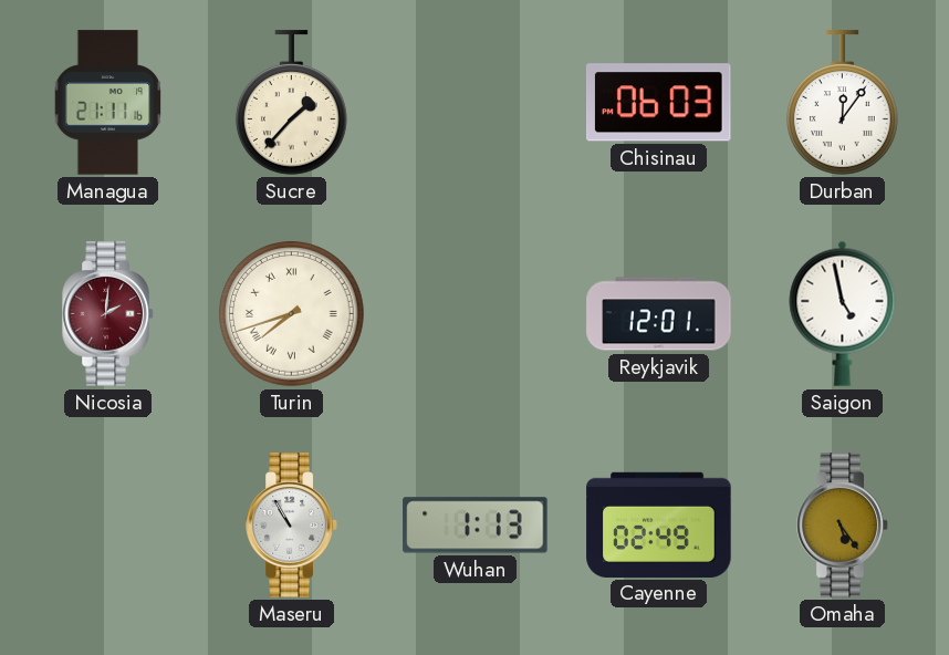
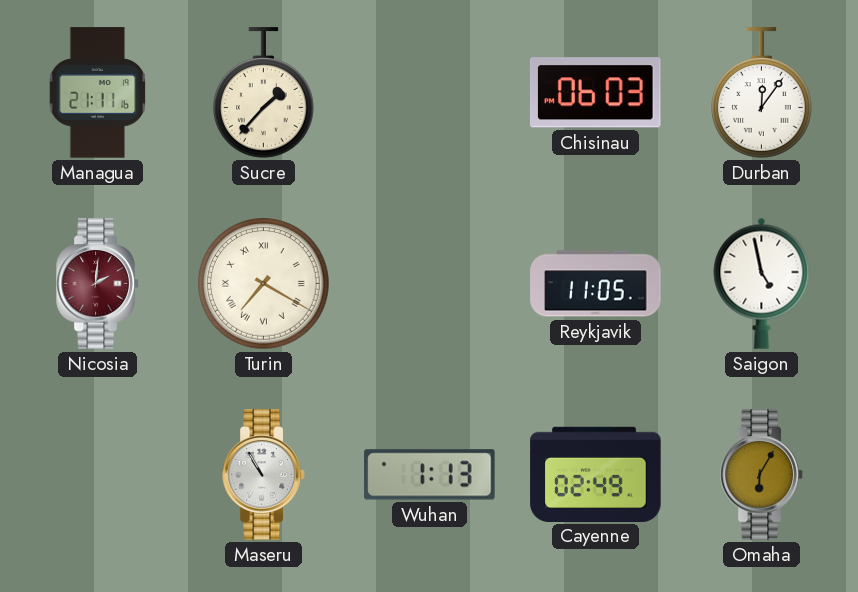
Turin: 7:42 -> 7:20
Reykjavik: 12:01 -> 11:05
Omaha: 5:24 -> 6:05
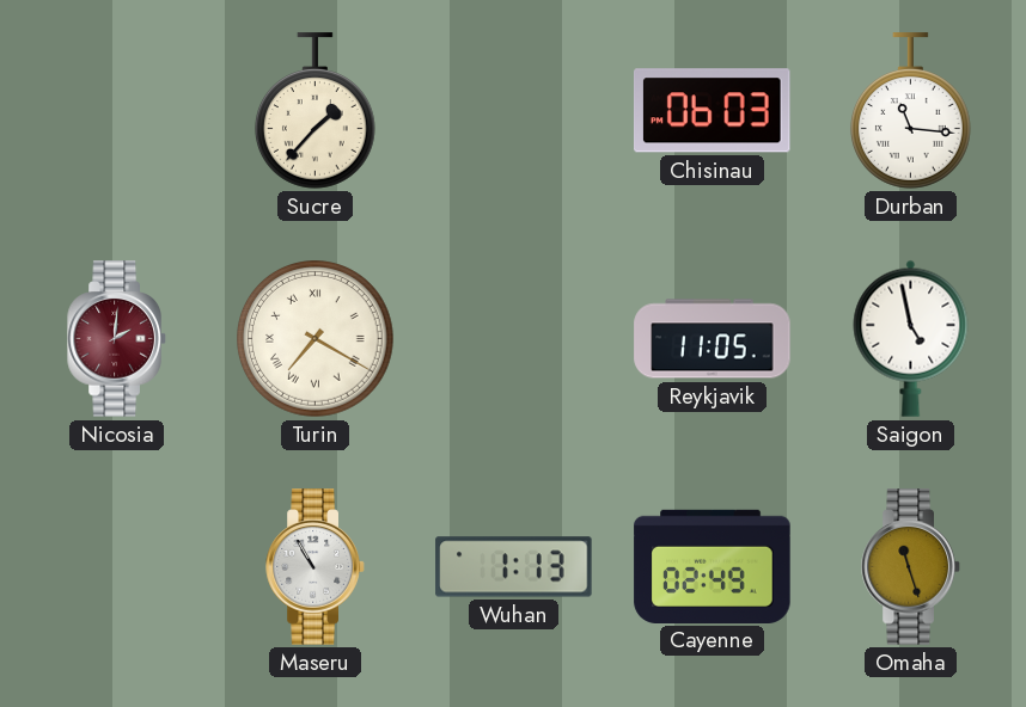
Managua: 21:11 -> none
Durban: 12:06 -> 11:16
Omaha: 6:05 -> 11:27
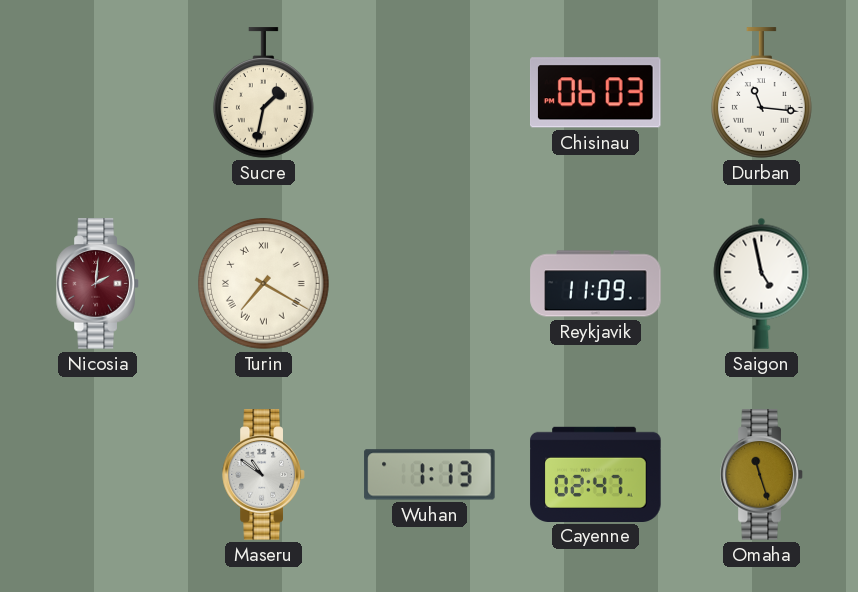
Sucre: 1:37 -> 1:32
Reykjavik: 11:05 -> 11:09
Maseru: 10:55 -> 10:51
Cayenne: 02:49 -> 02:47
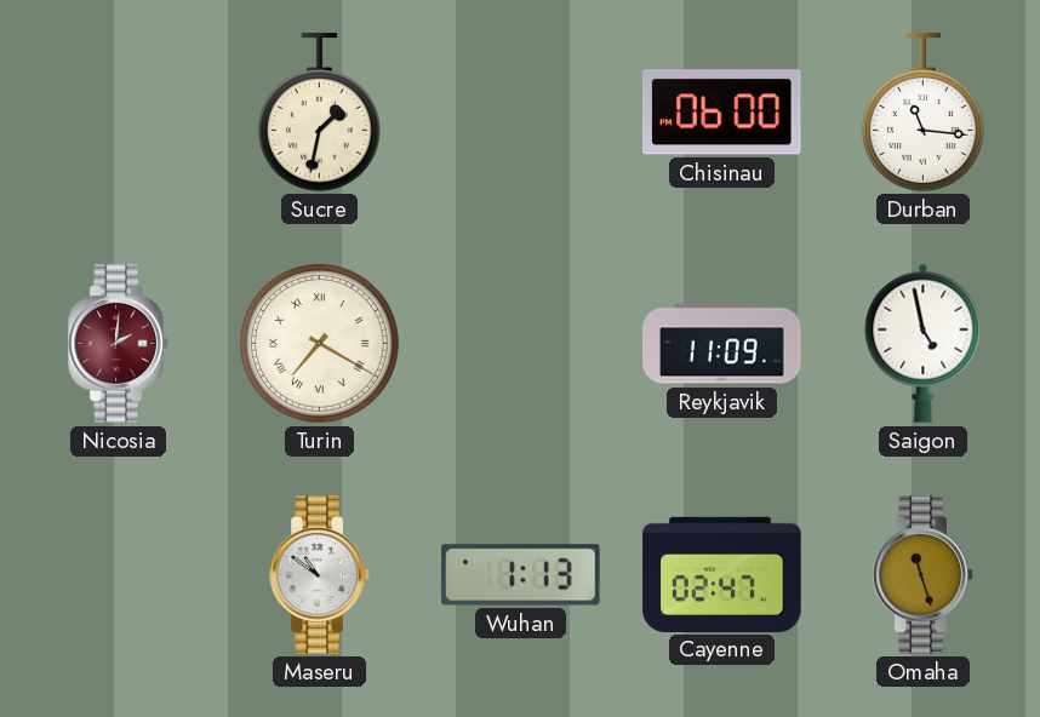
Chisinau: 06:03 -> 06:00
